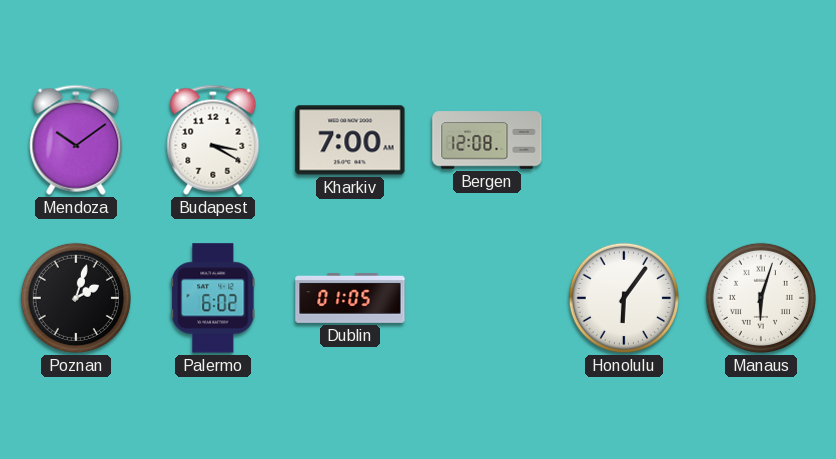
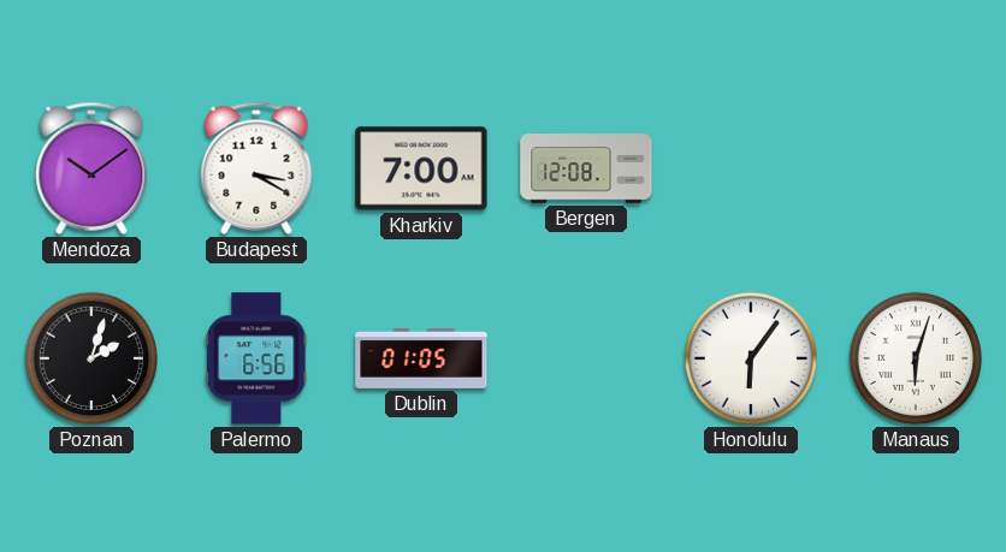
Palermo: 6:02 -> 6:56
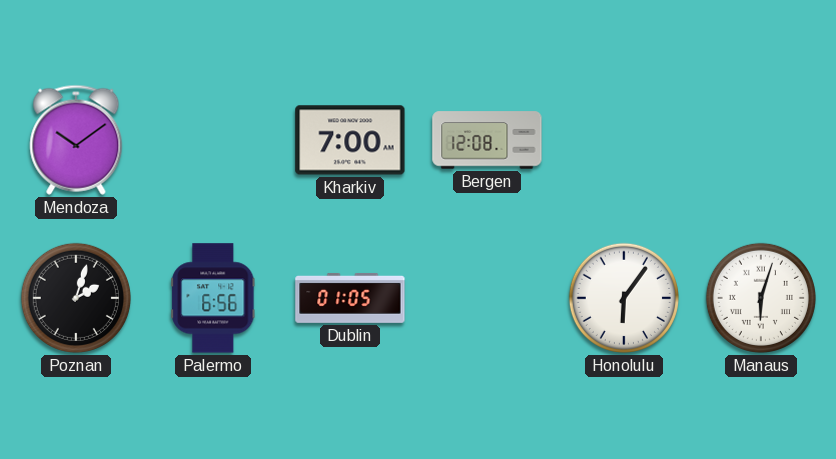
Budapest: 3:20 -> none
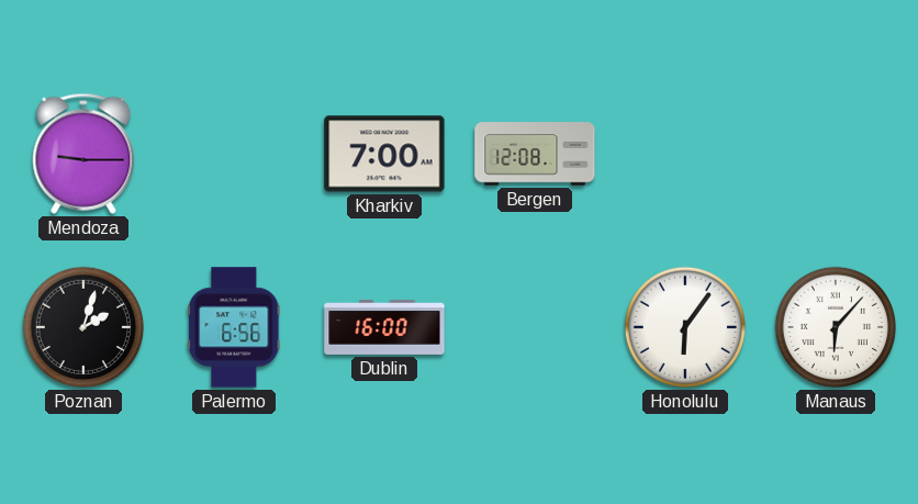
Mendoza: 10:09 -> 9:15
Dublin: 01:05 -> 16:00
Manaus: 6:03 -> 6:07
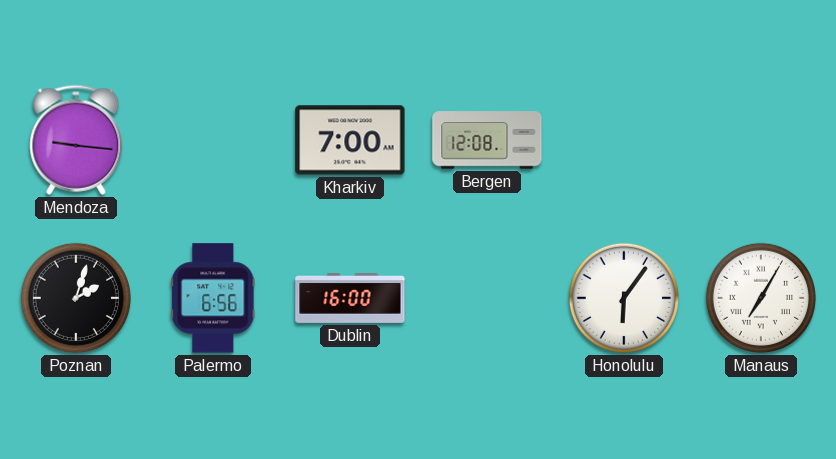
Mendoza: 9:15 -> 9:16
Manaus: 6:07 -> 7:05
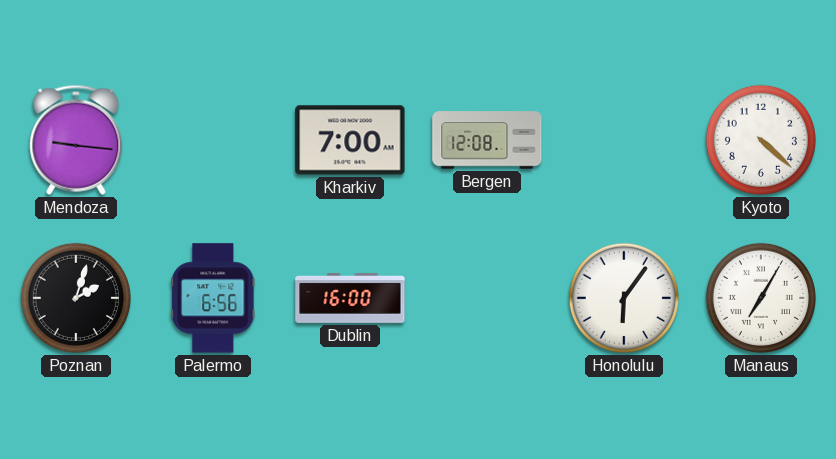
Kyoto: none -> 4:22
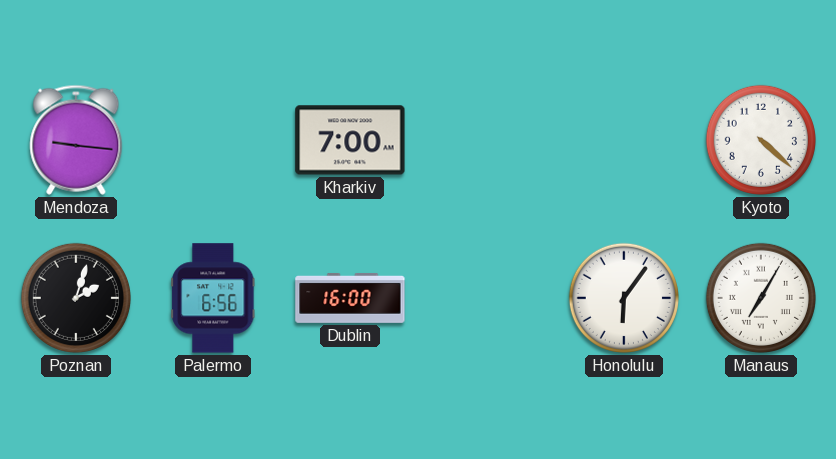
Bergen: 12:08 -> none
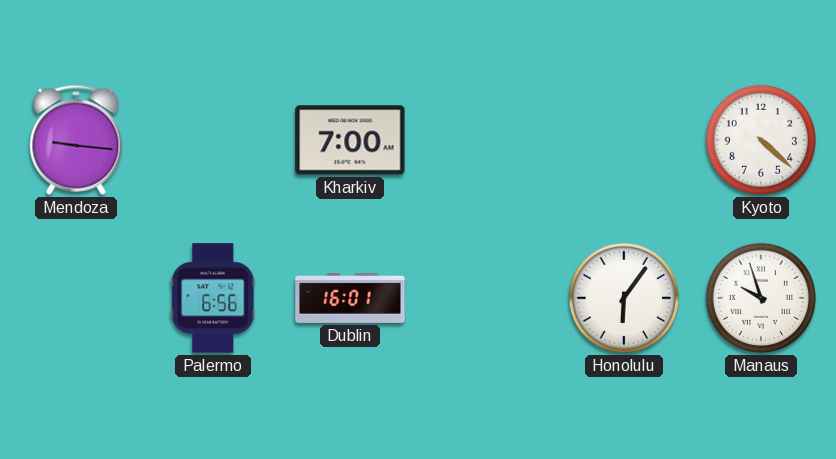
Poznan: 2:03 -> none
Dublin: 16:00 -> 16:01
Manaus: 7:05 -> 9:57
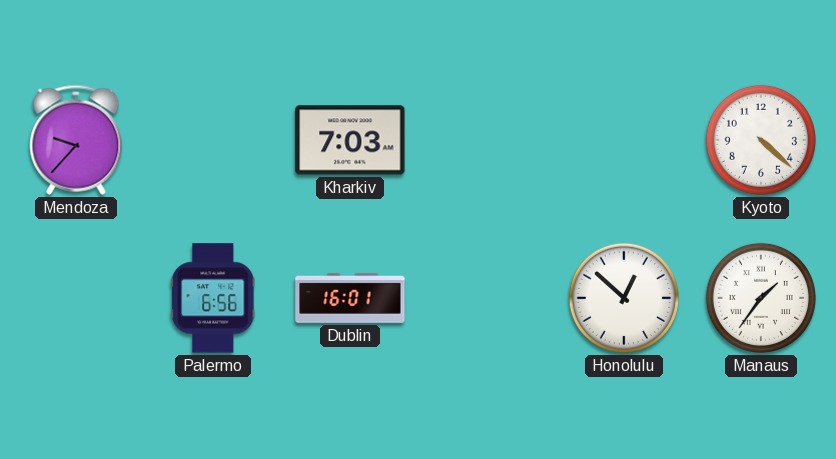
Mendoza: 9:16 -> 9:37
Kharkiv: 7:00 -> 7:03
Honolulu: 6:06 -> 12:52
Manaus: 9:57 -> 1:36
